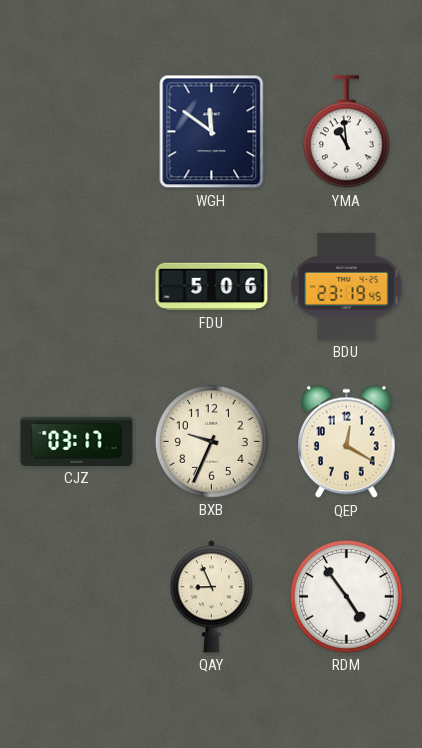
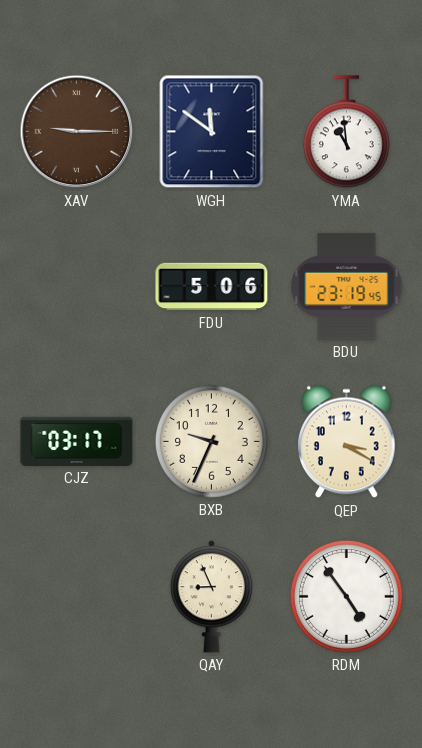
XAV: none -> 9:15
QEP: 12:20 -> 3:20
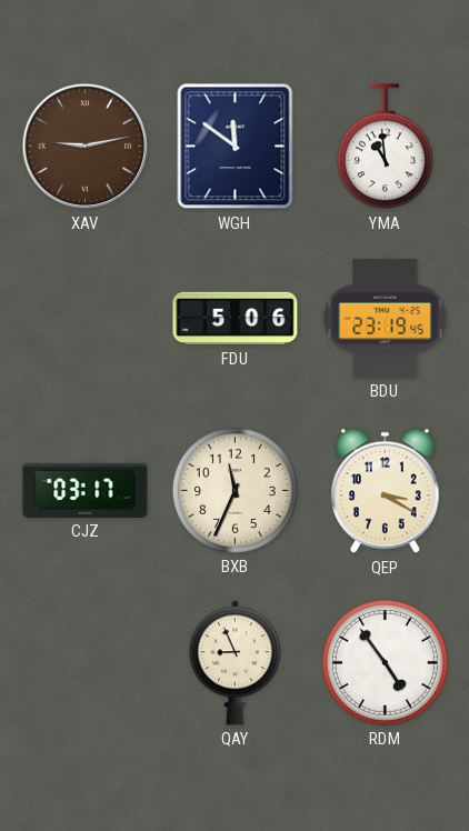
XAV: 9:15 -> 9:13
BXB: 9:34 -> 11:34
